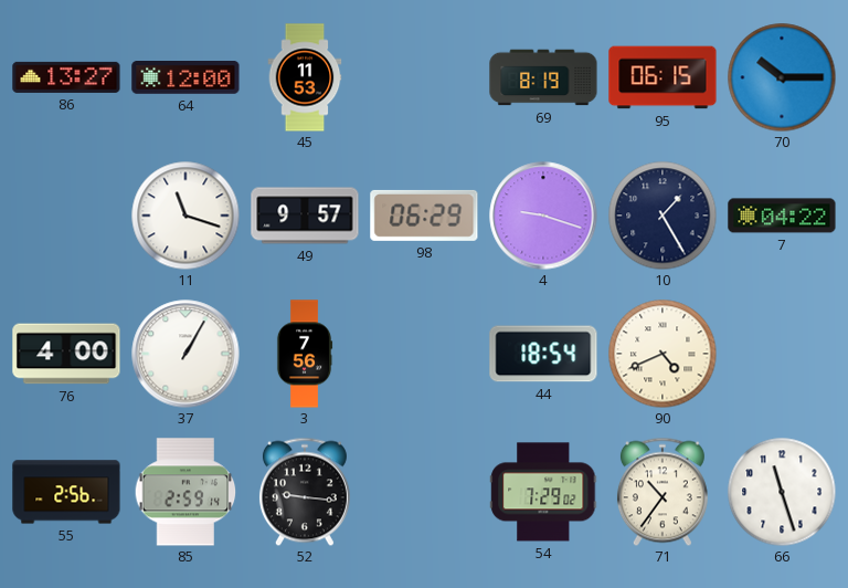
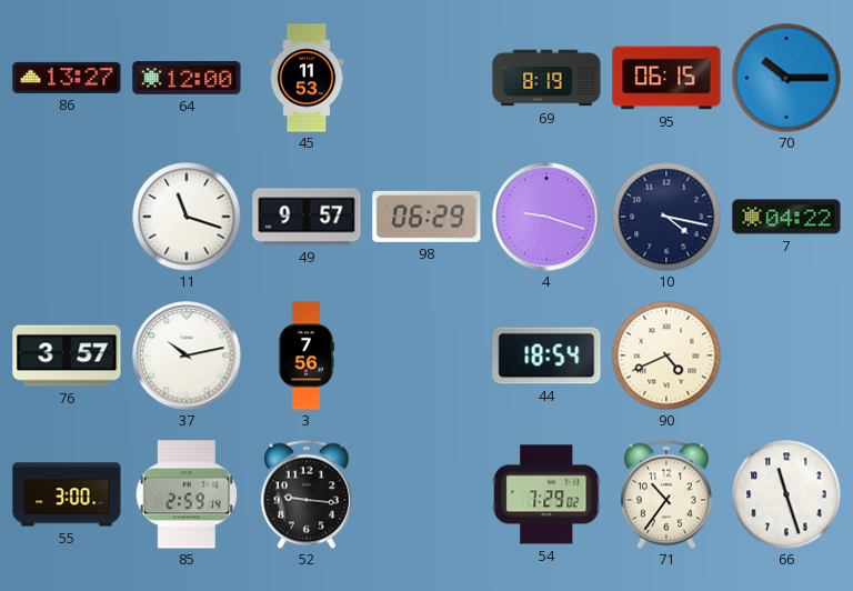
10: 1:25 -> 4:17
76: 4:00 -> 3:57
37: 1:05 -> 10:13
55: 2:56 -> 3:00
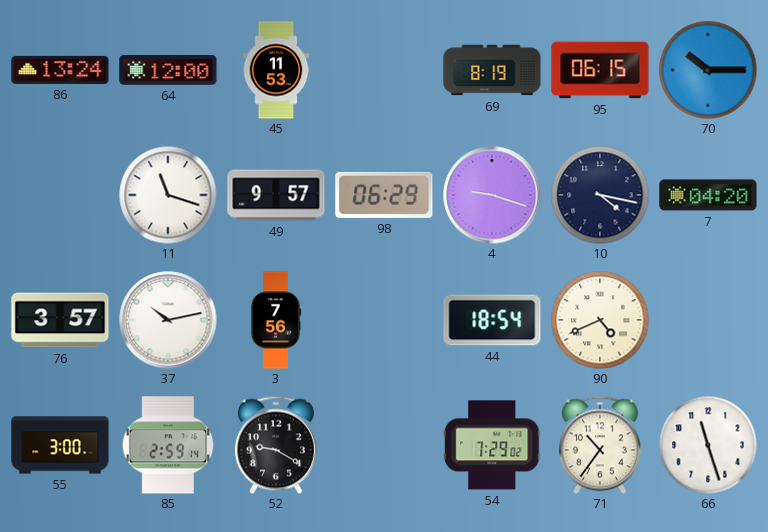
86: 13:27 -> 13:24
7: 04:22 -> 04:20
52: 9:16 -> 9:20
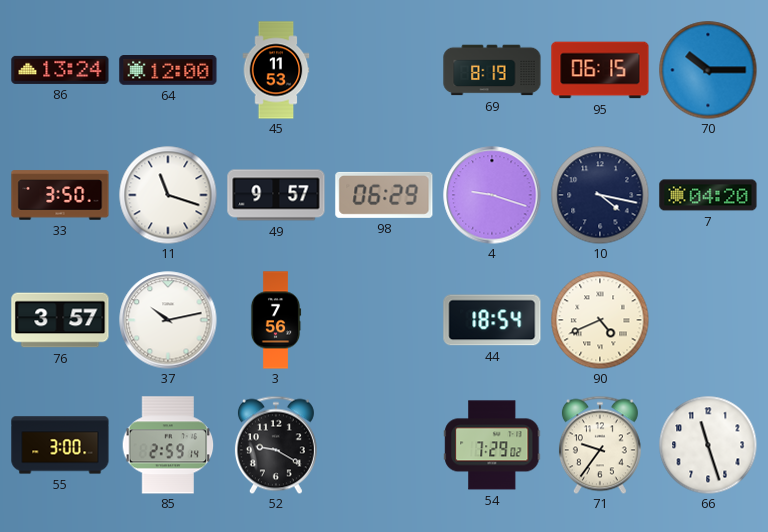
33: none -> 3:50
71: 10:36 -> 9:36
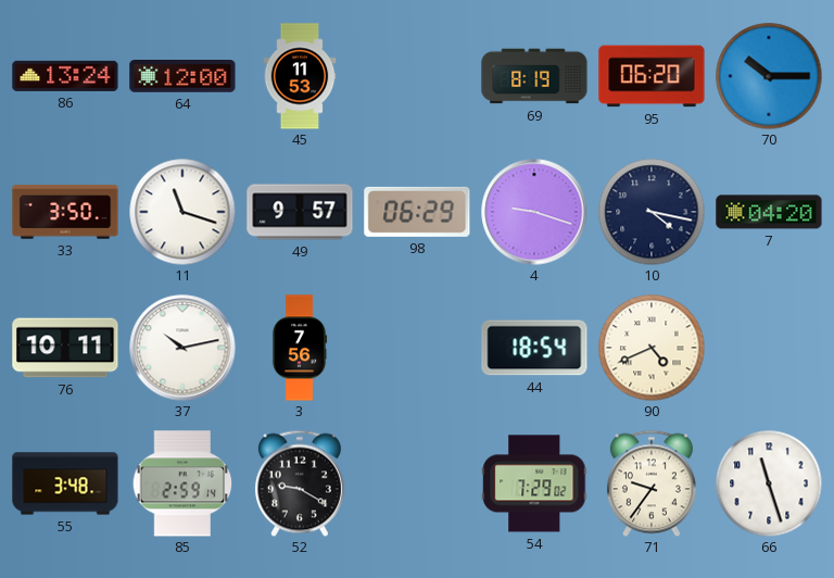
95: 06:15 -> 06:20
76: 3:57 -> 10:11
55: 3:00 -> 3:48
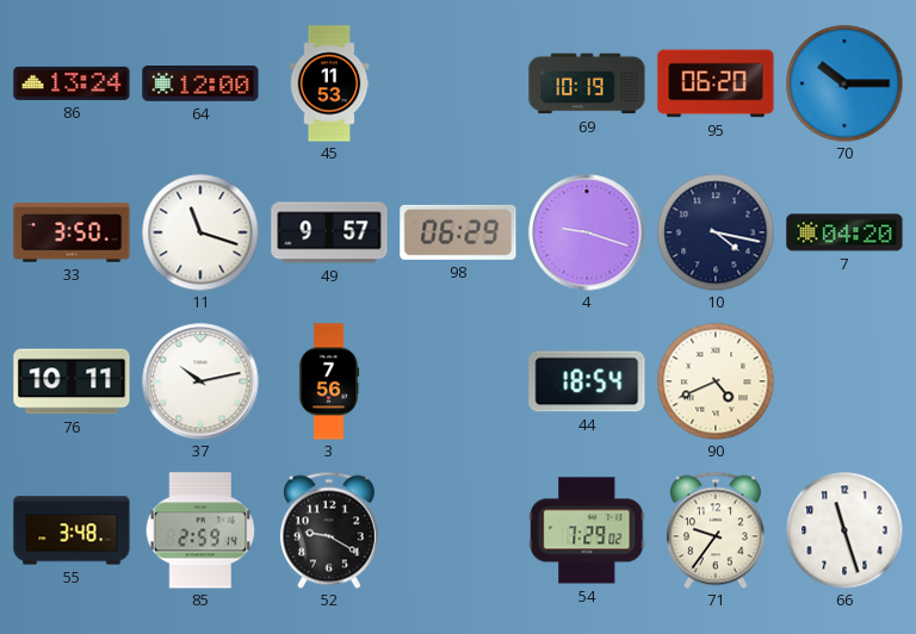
69: 8:19 -> 10:19
